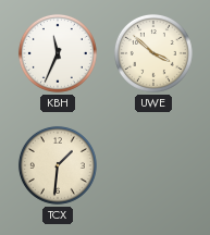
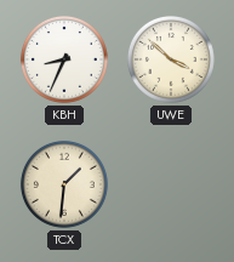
KBH: 11:34 -> 8:34
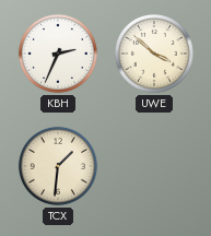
KBH: 8:34 -> 2:34
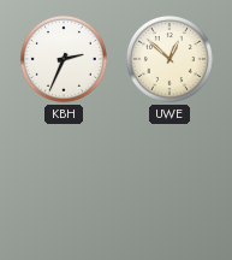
UWE: 3:52 -> 12:52
TCX: 1:31 -> none
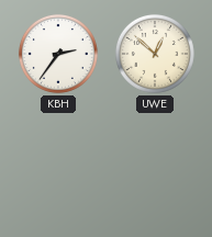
KBH: 2:34 -> 2:36
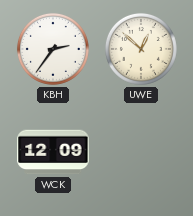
WCK: none -> 12:09
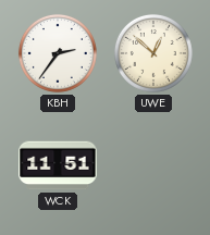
WCK: 12:09 -> 11:51
